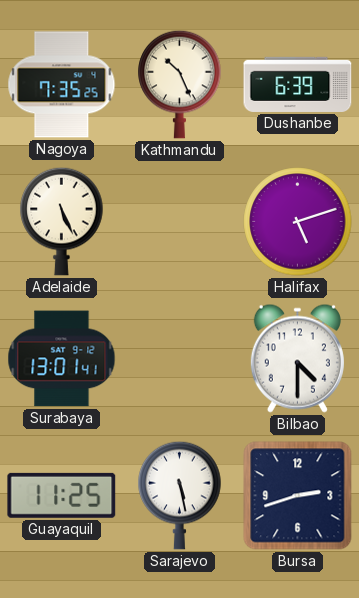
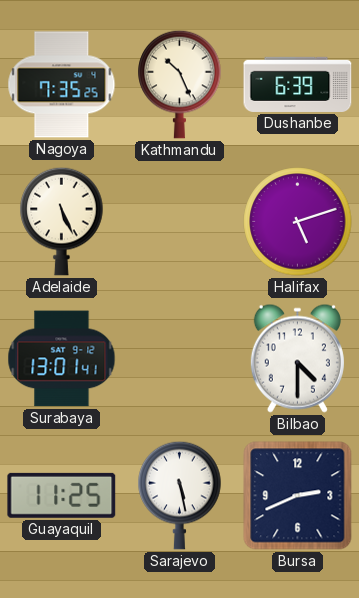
Bursa: 2:42 -> 2:41
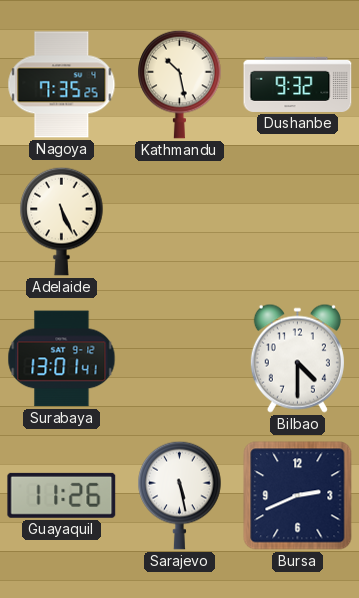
Kathmandu: 10:26 -> 10:28
Dushanbe: 6:39 -> 9:32
Halifax: 5:12 -> none
Guayaquil: 11:25 -> 11:26
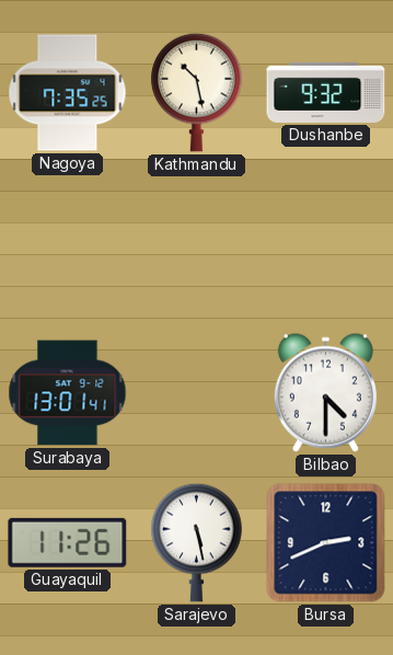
Adelaide: 5:26 -> none
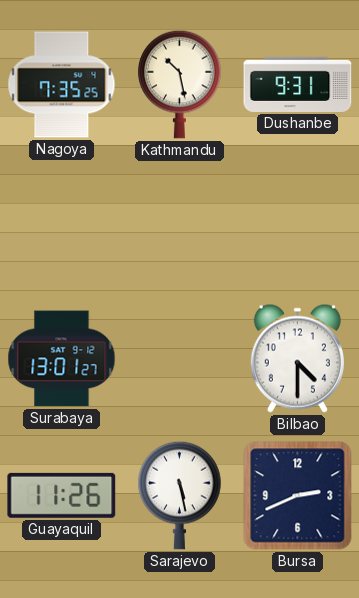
Dushanbe: 9:32 -> 9:31
Surabaya: 13:01:41 -> 13:01:27
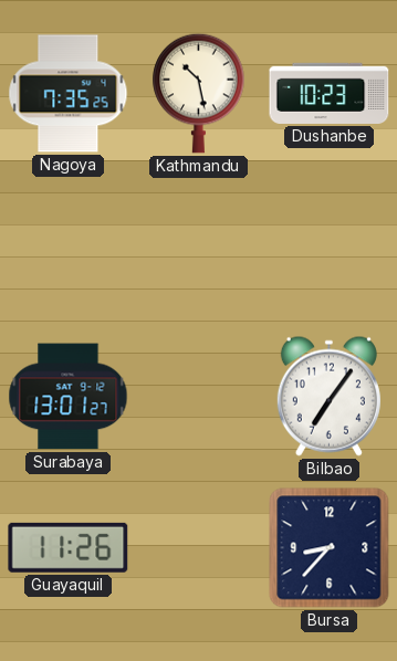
Dushanbe: 9:31 -> 10:23
Bilbao: 4:30 -> 7:06
Sarajevo: 5:28 -> none
Bursa: 2:41 -> 8:37
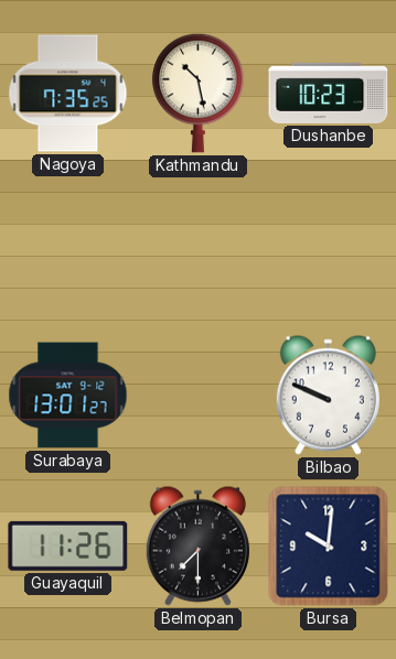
Bilbao: 7:06 -> 9:49
Belmopan: none -> 7:30
Bursa: 8:37 -> 10:01
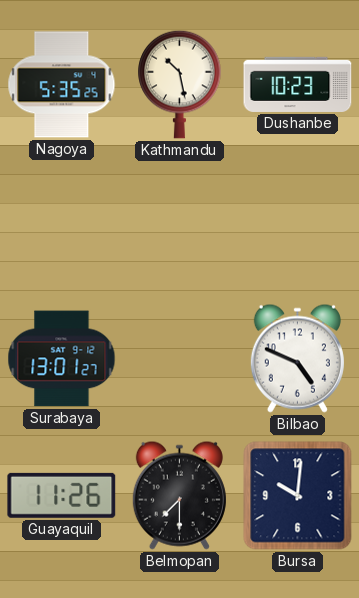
Nagoya: 7:35 -> 5:35
Bilbao: 9:49 -> 4:49
